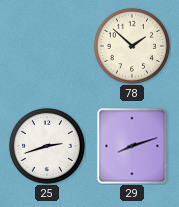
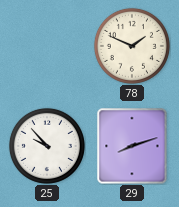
78: 1:52 -> 1:49
25: 2:42 -> 9:53
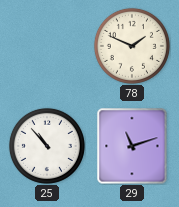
25: 9:53 -> 10:53
29: 8:12 -> 11:12
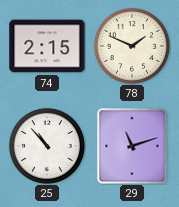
74: none -> 2:15
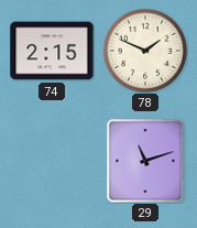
25: 10:53 -> none
